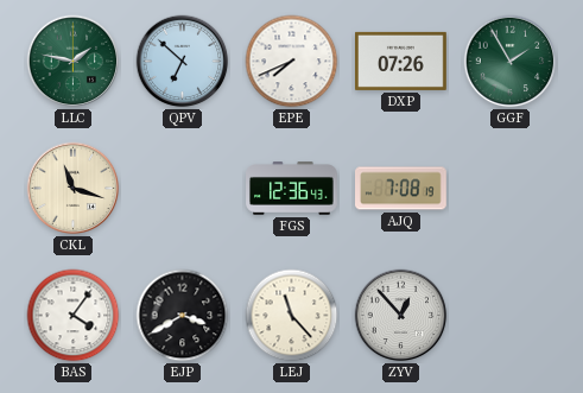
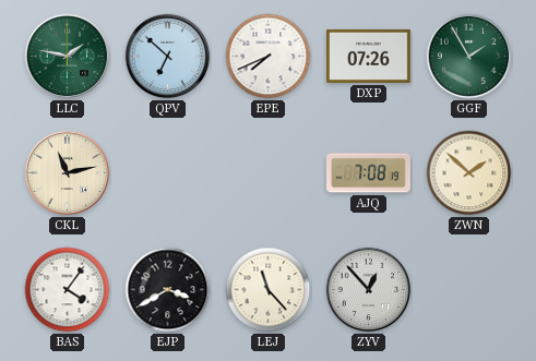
CKL: 11:18 -> 11:13
FGS: 12:36 -> none
ZWN: none -> 1:52
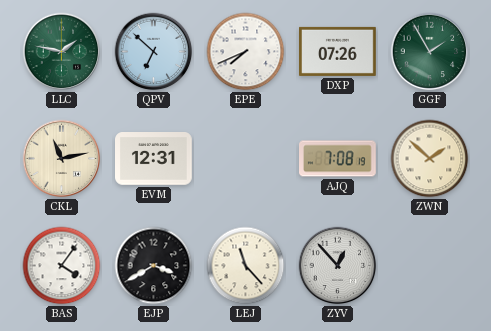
EVM: none -> 12:31
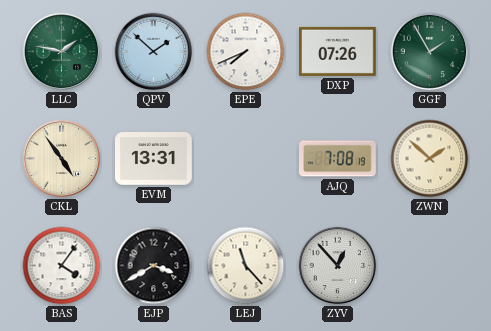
QPV: 6:52 -> 1:52
CKL: 11:13 -> 4:54
EVM: 12:31 -> 13:31
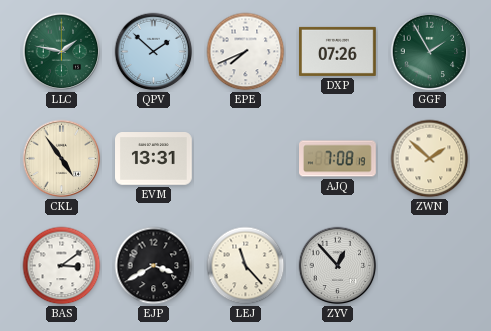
BAS: 4:06 -> 3:09
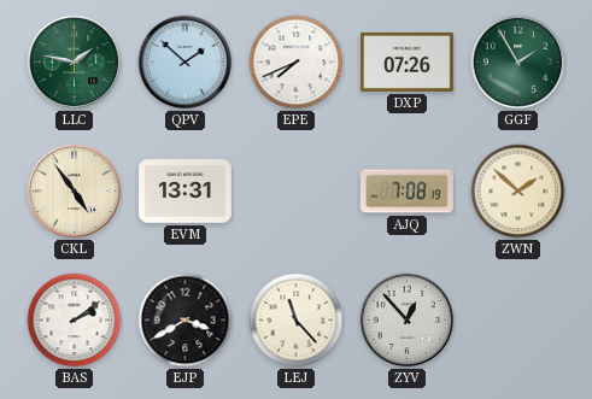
BAS: 3:09 -> 2:09
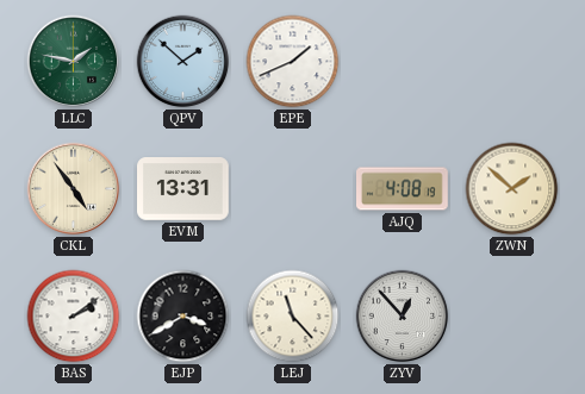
EPE: 7:41 -> 1:41
DXP: 07:26 -> none
GGF: 1:55 -> none
AJQ: 7:08 -> 4:08
